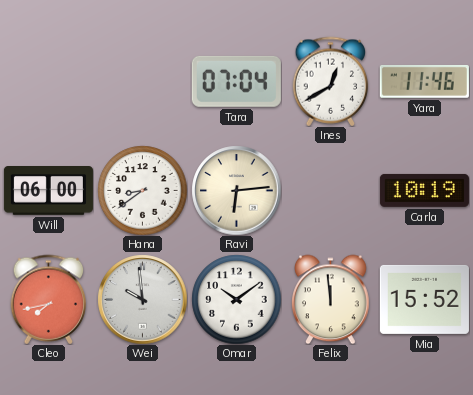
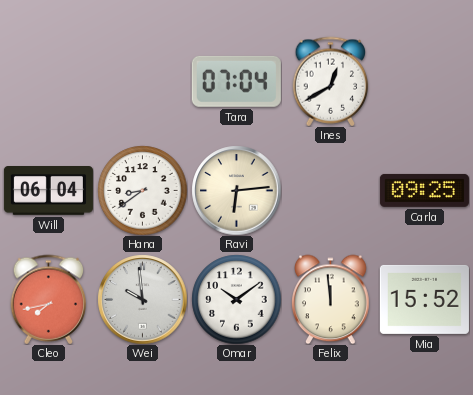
Yara: 11:46 -> none
Will: 06:00 -> 06:04
Carla: 10:19 -> 09:25
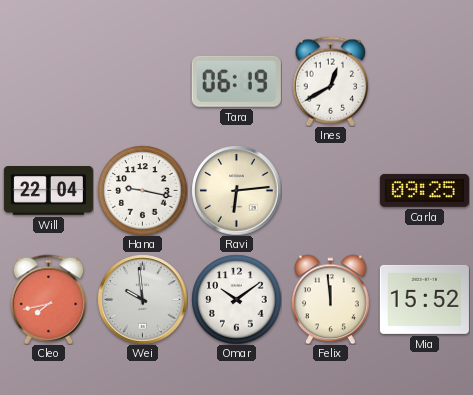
Tara: 07:04 -> 06:19
Will: 06:04 -> 22:04
Hana: 8:39 -> 9:17
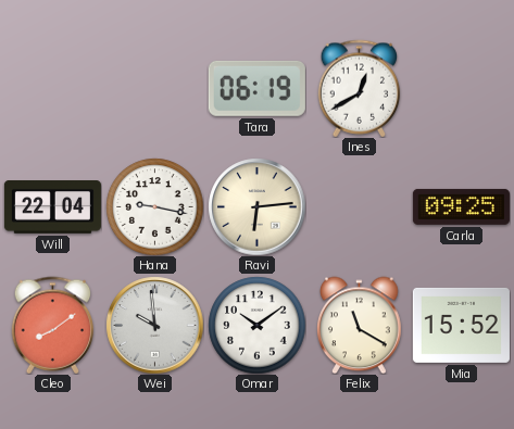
Cleo: 7:43 -> 8:09
Felix: 11:59 -> 11:20
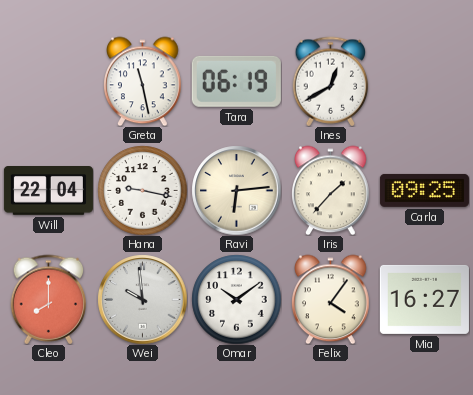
Greta: none -> 11:28
Iris: none -> 1:37
Cleo: 8:09 -> 8:00
Felix: 11:20 -> 4:06
Mia: 15:52 -> 16:27
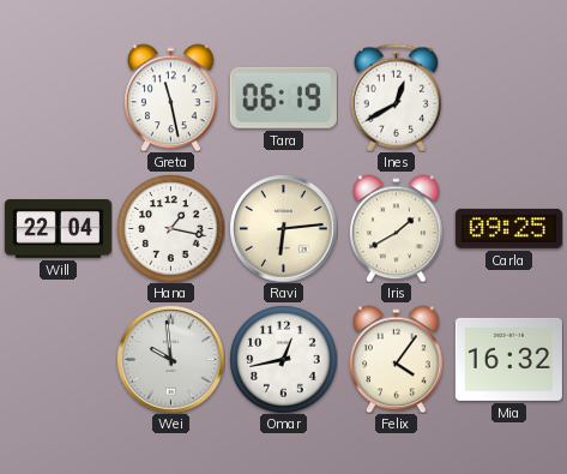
Hana: 9:17 -> 1:17
Iris: 1:37 -> 1:40
Cleo: 8:00 -> none
Omar: 10:09 -> 12:43
Mia: 16:27 -> 16:32
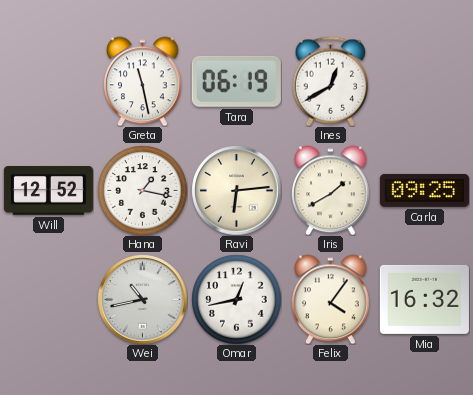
Will: 22:04 -> 12:52
Wei: 9:59 -> 10:43
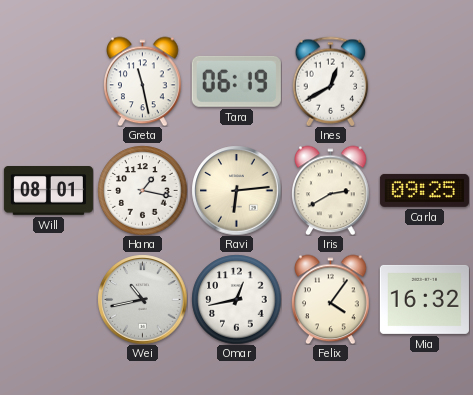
Will: 12:52 -> 08:01
Iris: 1:40 -> 2:40
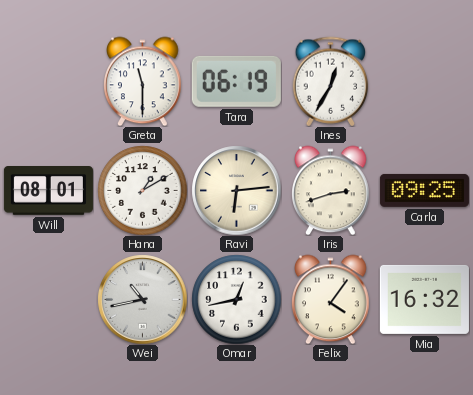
Greta: 11:28 -> 11:30
Ines: 12:40 -> 12:35
Hana: 1:17 -> 1:10
Iris: 2:40 -> 2:42
